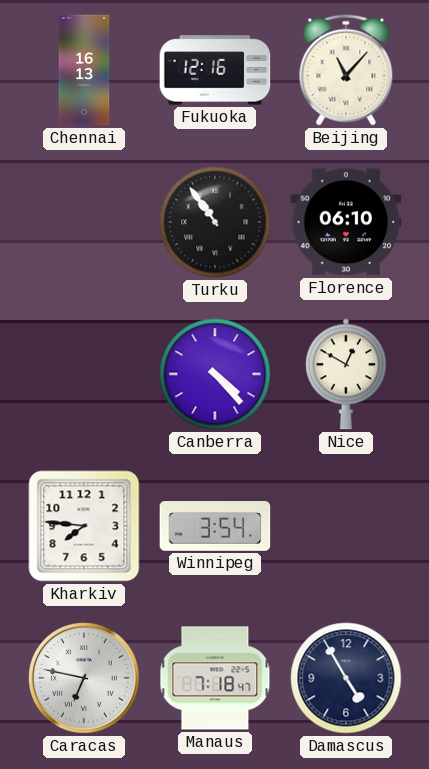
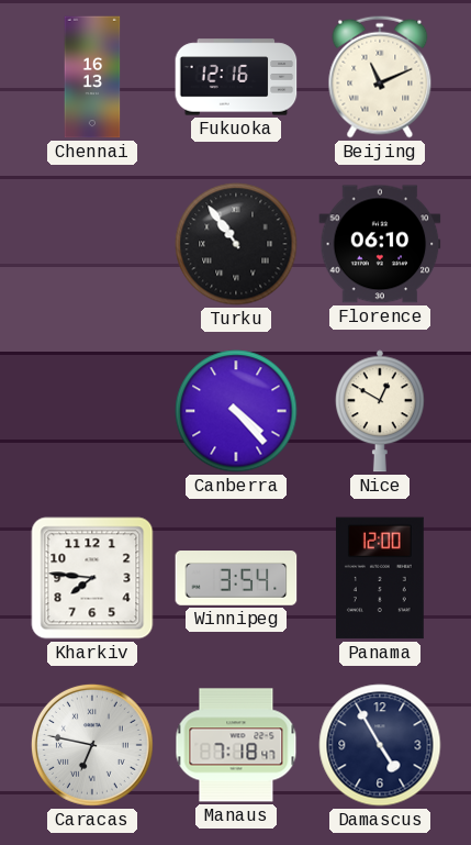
Beijing: 11:07 -> 11:11
Panama: none -> 12:00
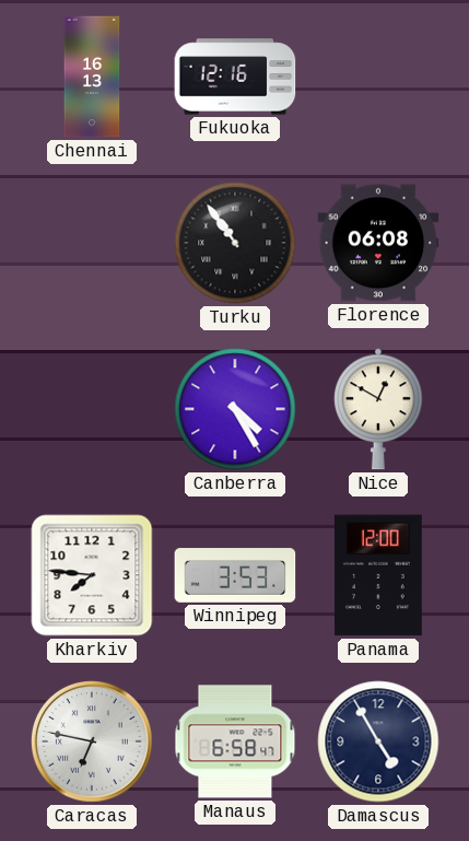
Beijing: 11:11 -> none
Florence: 06:10 -> 06:08
Canberra: 4:23 -> 4:25
Winnipeg: 3:54 -> 3:53
Manaus: 7:18 -> 6:58
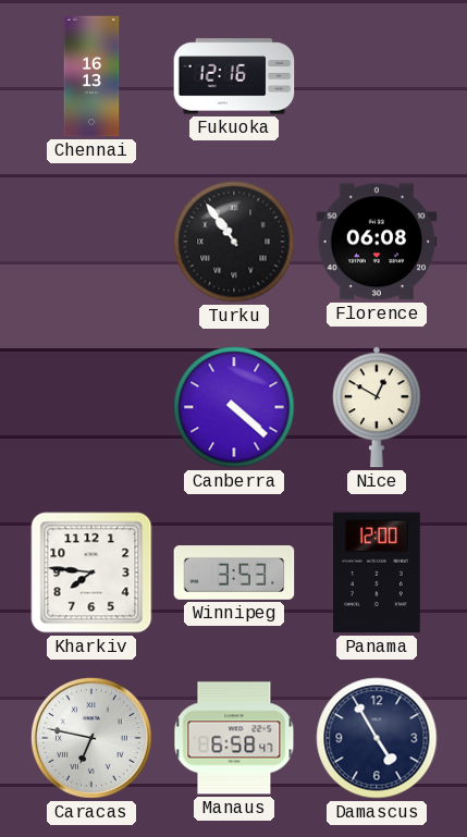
Canberra: 4:25 -> 4:22
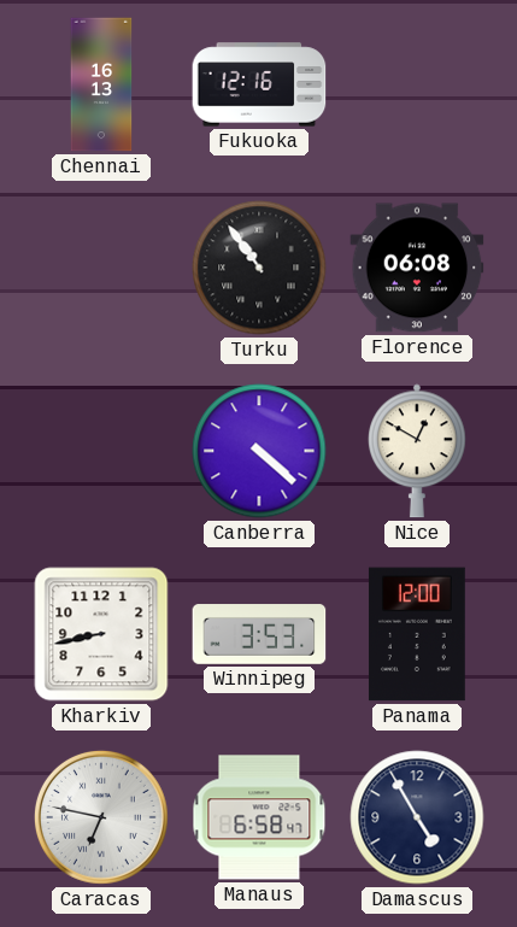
Kharkiv: 7:46 -> 8:43
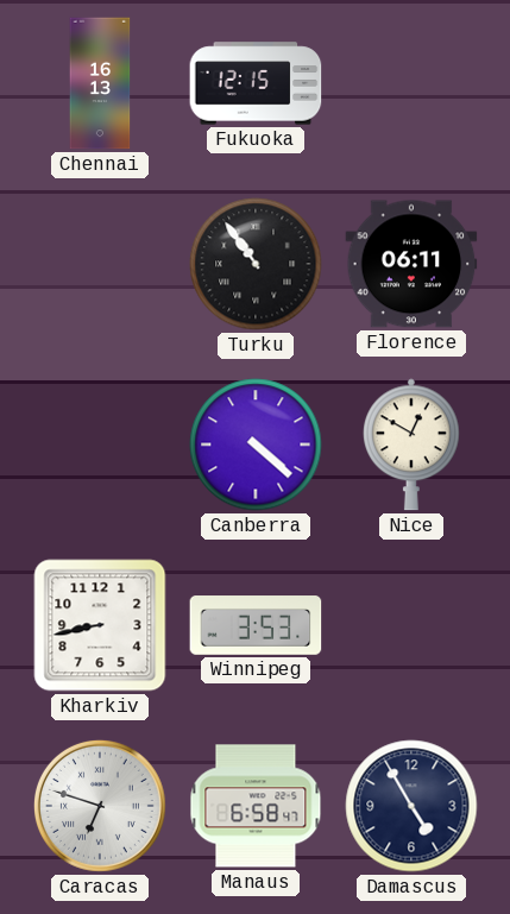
Fukuoka: 12:16 -> 12:15
Florence: 06:08 -> 06:11
Panama: 12:00 -> none
Caracas: 6:47 -> 6:48
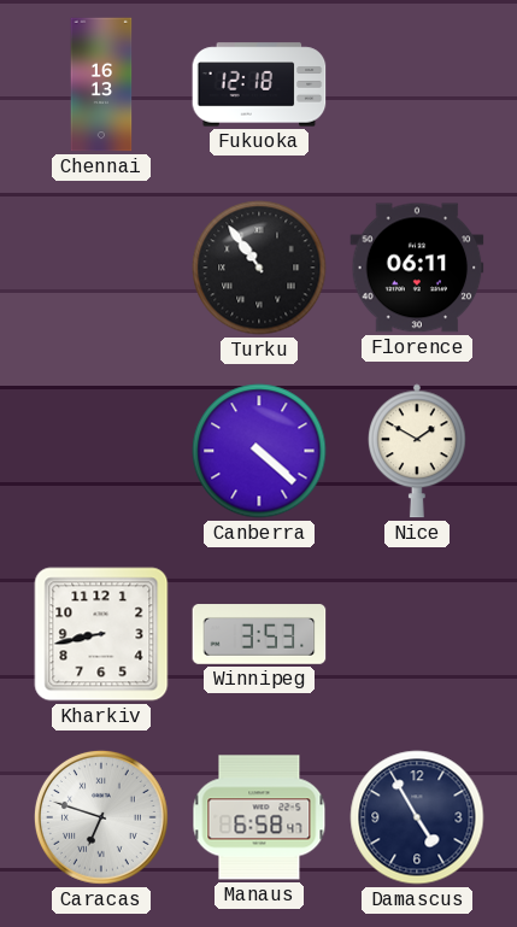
Fukuoka: 12:15 -> 12:18
Nice: 12:50 -> 1:50
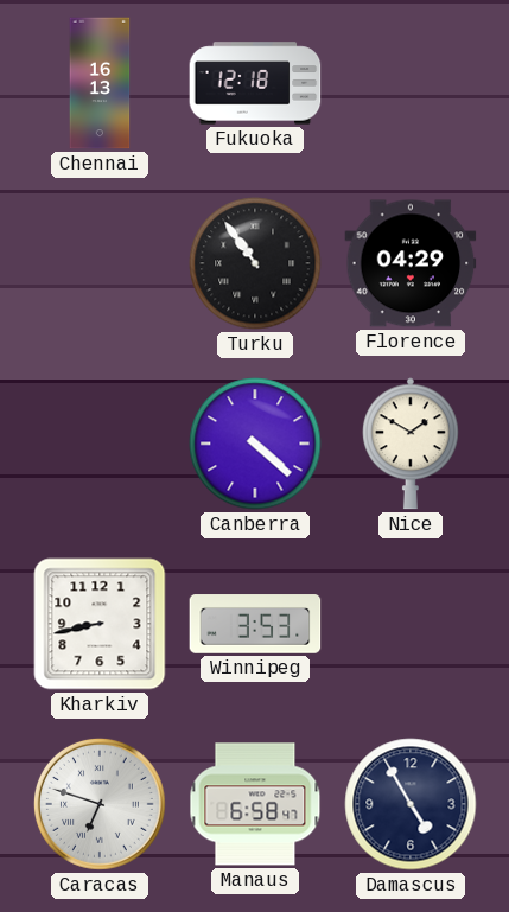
Florence: 06:11 -> 04:29
